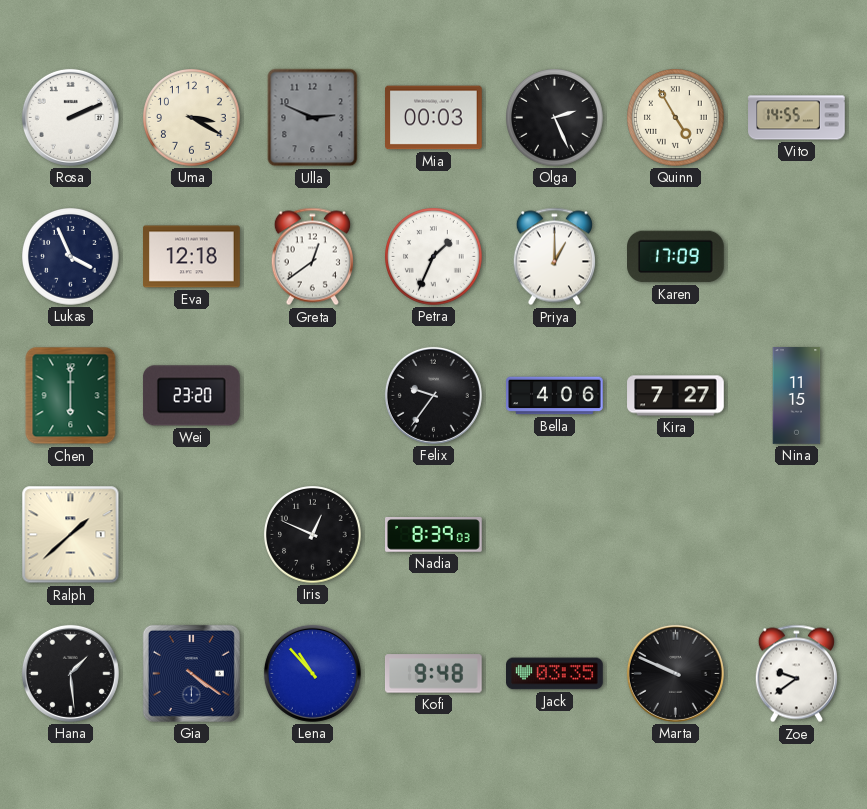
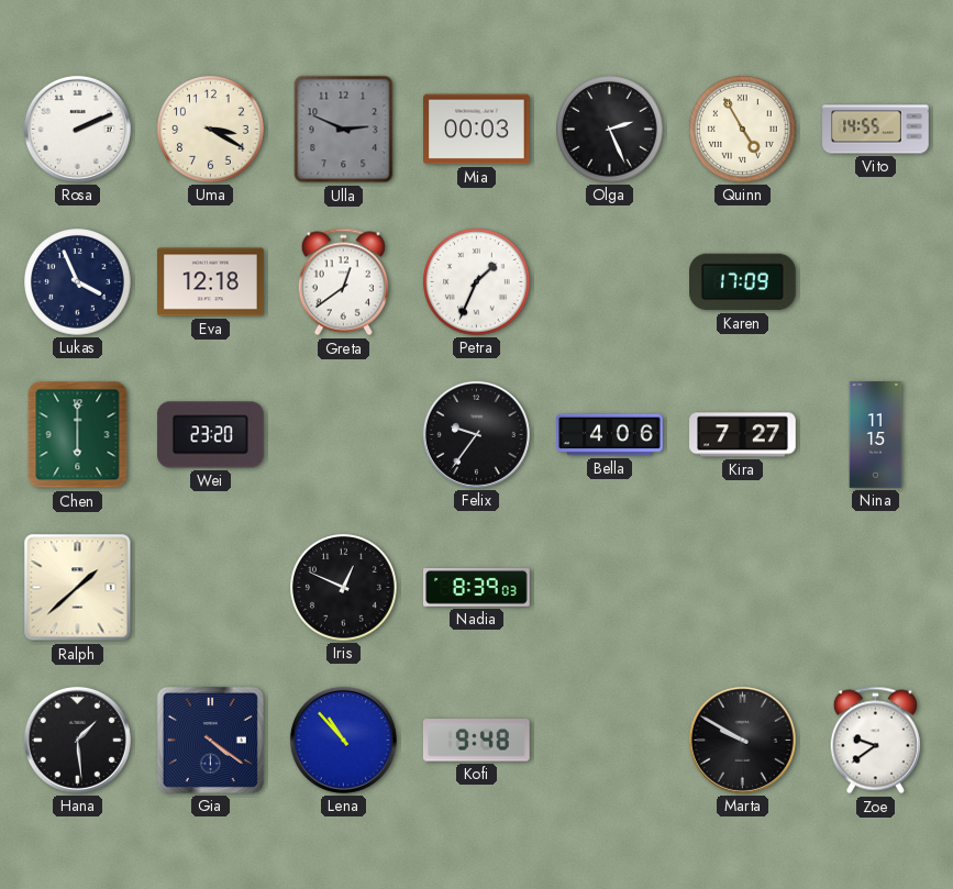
Priya: 1:00 -> none
Jack: 03:35 -> none
Marta: 9:49 -> 9:50
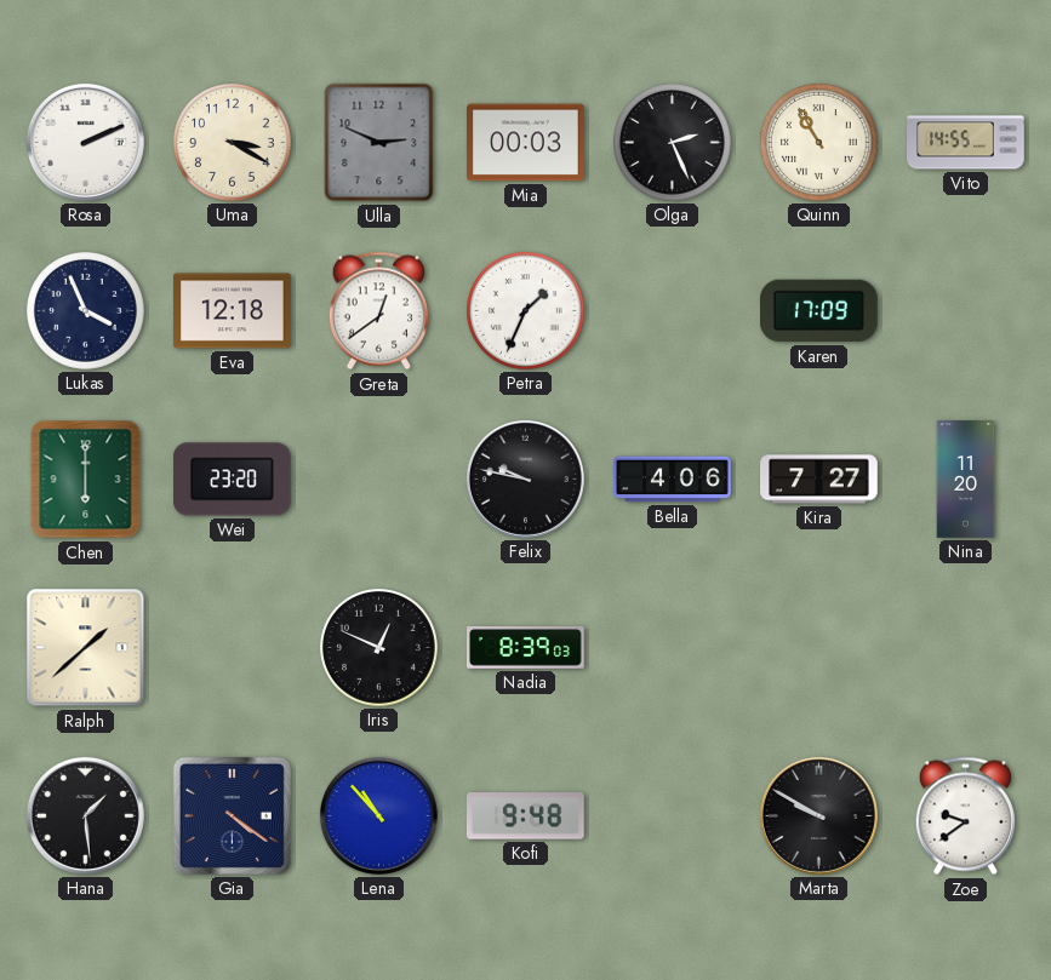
Quinn: 4:55 -> 10:55
Felix: 9:36 -> 9:47
Nina: 11:15 -> 11:20
